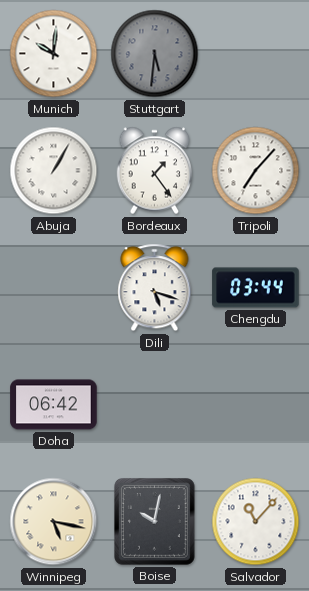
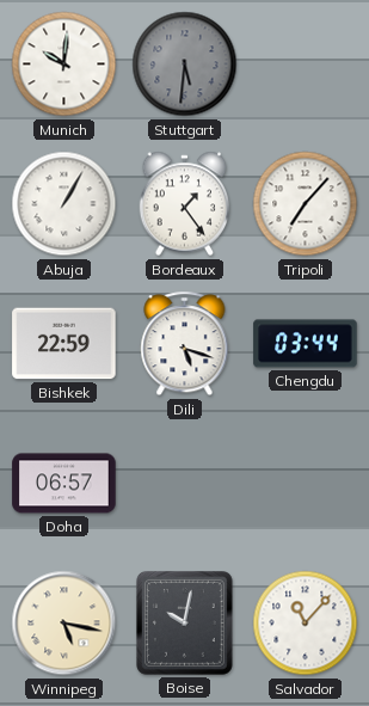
Bishkek: none -> 22:59
Doha: 06:42 -> 06:57
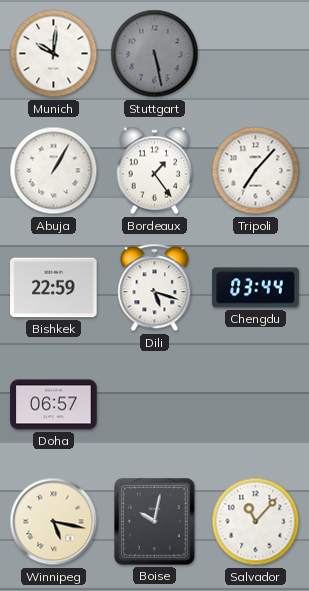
Stuttgart: 5:31 -> 5:28
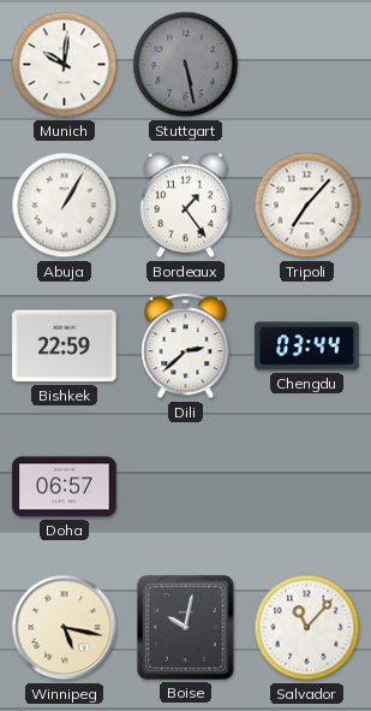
Dili: 5:18 -> 2:38
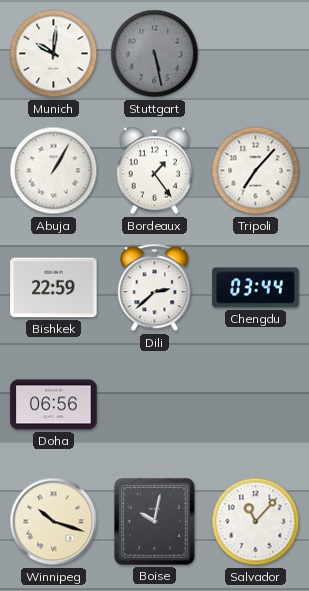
Doha: 06:57 -> 06:56
Winnipeg: 5:17 -> 10:18
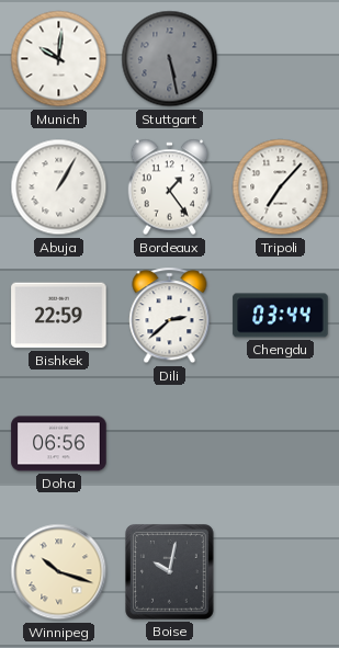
Salvador: 11:07 -> none
